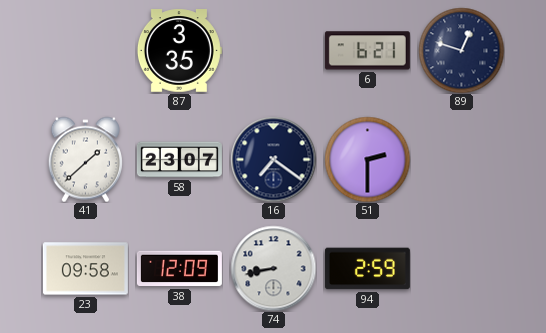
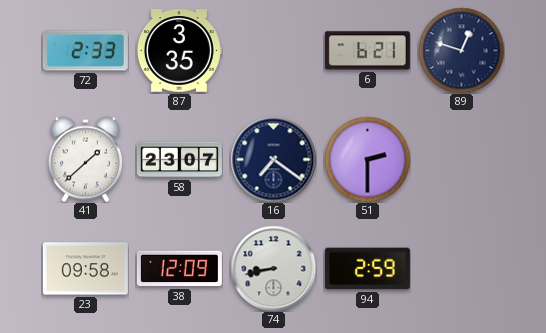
72: none -> 2:33
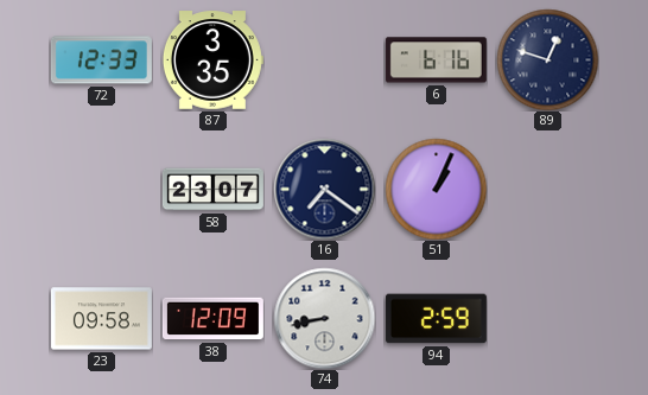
72: 2:33 -> 12:33
6: 6:21 -> 6:16
41: 1:38 -> none
51: 2:30 -> 1:04
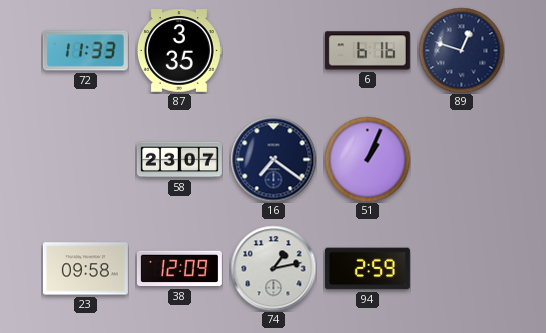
72: 12:33 -> 11:33
74: 8:43 -> 1:13
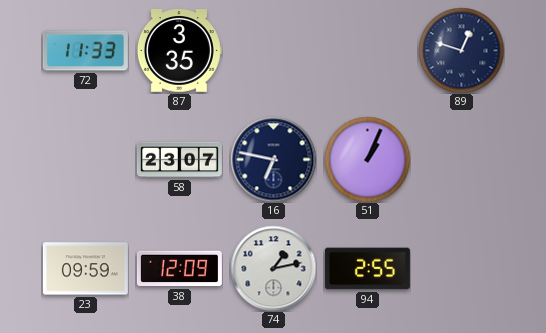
6: 6:16 -> none
16: 7:21 -> 6:47
23: 09:58 -> 09:59
94: 2:59 -> 2:55
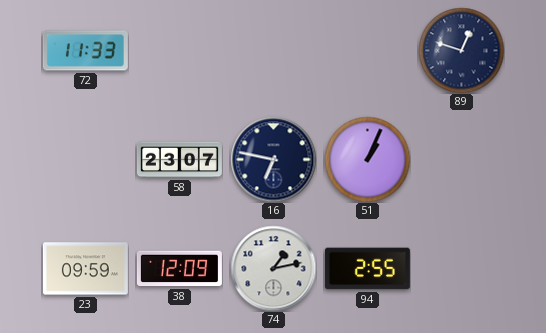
87: 3:35 -> none
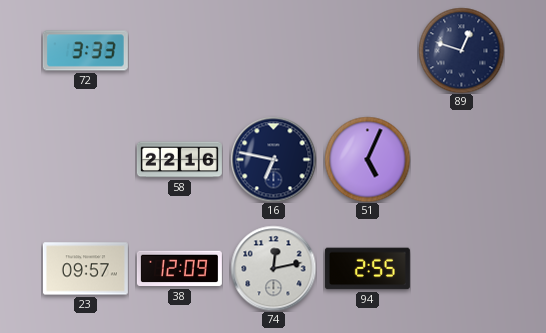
72: 11:33 -> 3:33
58: 23:07 -> 22:16
51: 1:04 -> 5:04
23: 09:59 -> 09:57
74: 1:13 -> 12:13
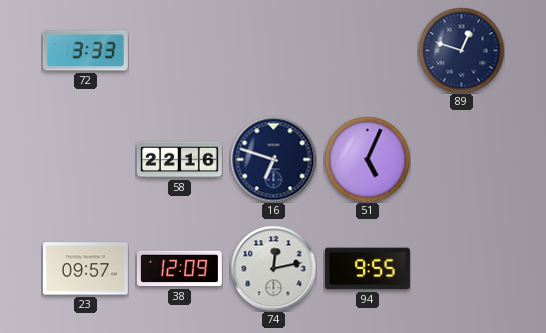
16: 6:47 -> 6:48
94: 2:55 -> 9:55
